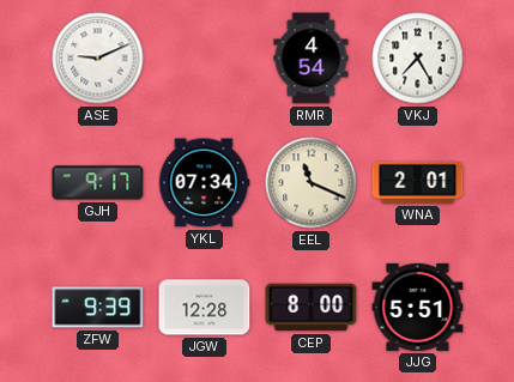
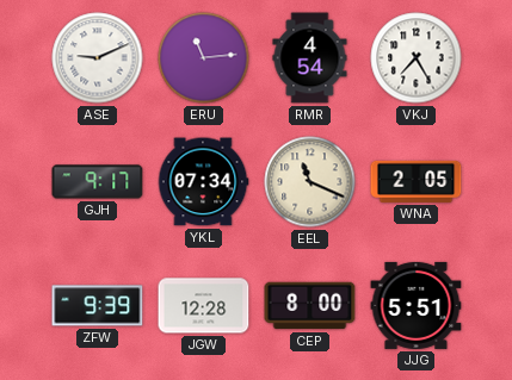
ERU: none -> 11:14
WNA: 2:01 -> 2:05
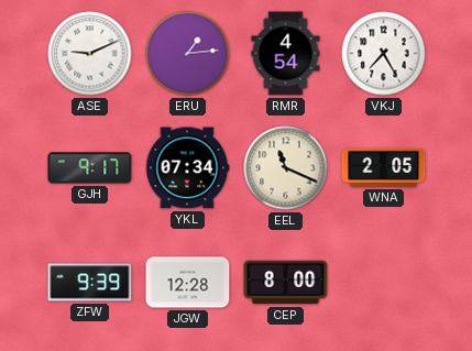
ERU: 11:14 -> 1:14
JJG: 5:51 -> none
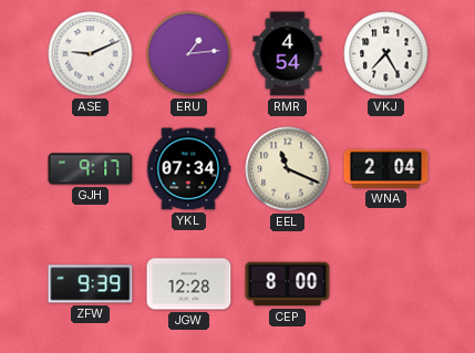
WNA: 2:05 -> 2:04
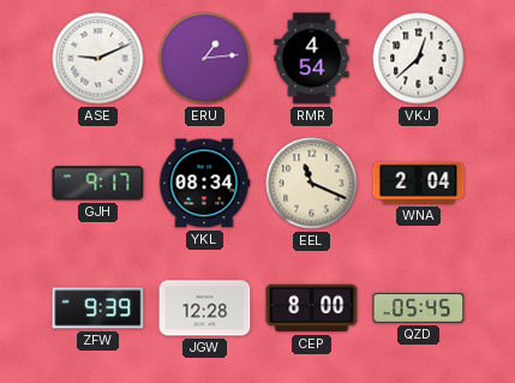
VKJ: 7:25 -> 12:38
YKL: 07:34 -> 08:34
QZD: none -> 05:45
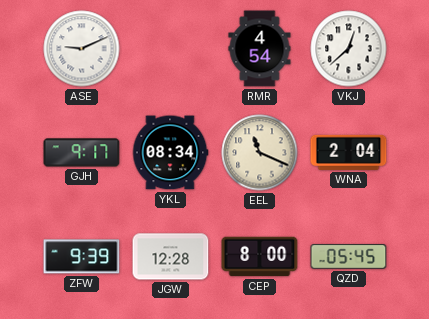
ERU: 1:14 -> none
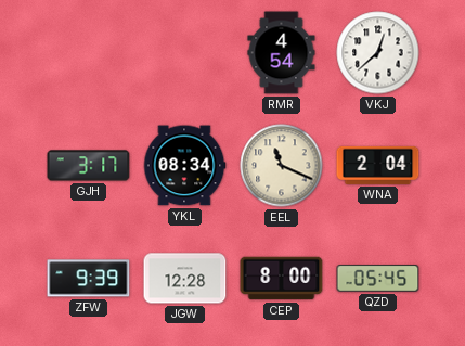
ASE: 9:11 -> none
GJH: 9:17 -> 3:17
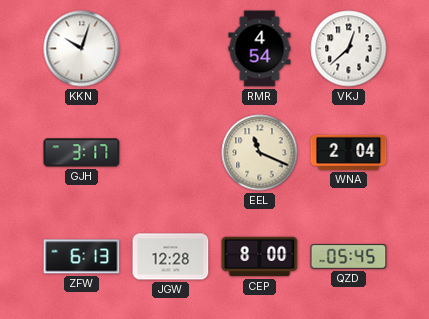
KKN: none -> 10:03
YKL: 08:34 -> none
ZFW: 9:39 -> 6:13
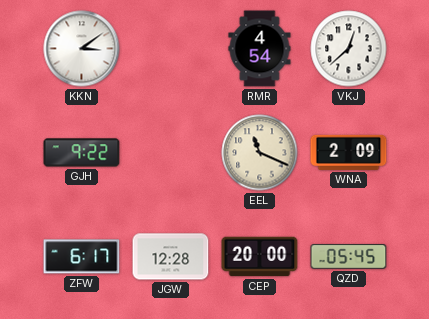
KKN: 10:03 -> 3:09
GJH: 3:17 -> 9:22
WNA: 2:04 -> 2:09
ZFW: 6:13 -> 6:17
CEP: 8:00 -> 20:00
